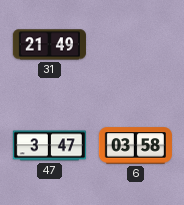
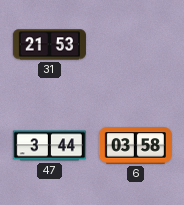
31: 21:49 -> 21:53
47: 3:47 -> 3:44
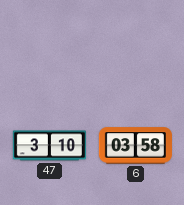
31: 21:53 -> none
47: 3:44 -> 3:10
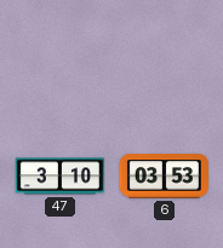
6: 03:58 -> 03:53
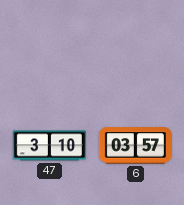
6: 03:53 -> 03:57
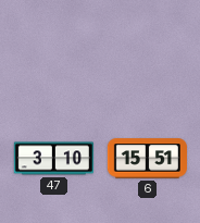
6: 03:57 -> 15:51
